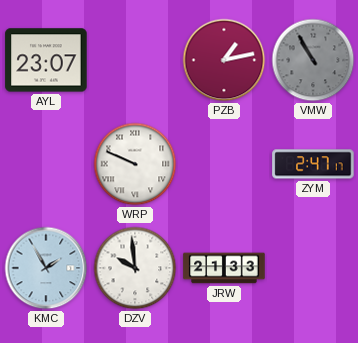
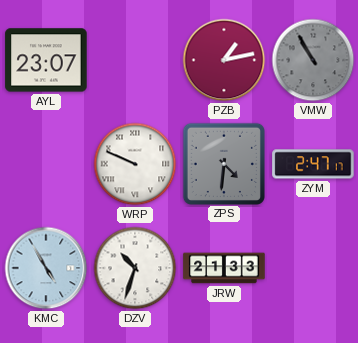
ZPS: none -> 4:31
KMC: 1:55 -> 4:55
DZV: 9:59 -> 10:33
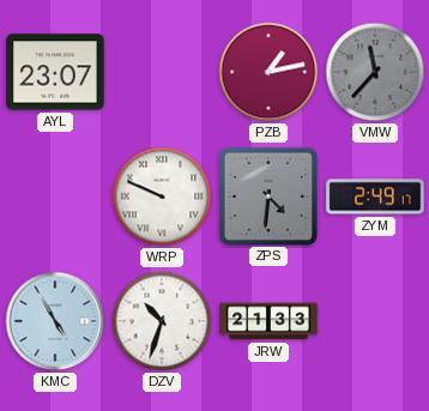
VMW: 10:55 -> 11:37
ZYM: 2:47 -> 2:49
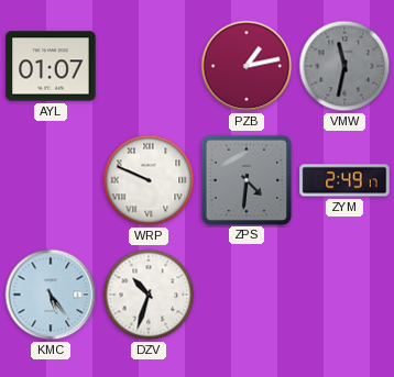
AYL: 23:07 -> 01:07
VMW: 11:37 -> 11:32
KMC: 4:55 -> 5:24
JRW: 21:33 -> none
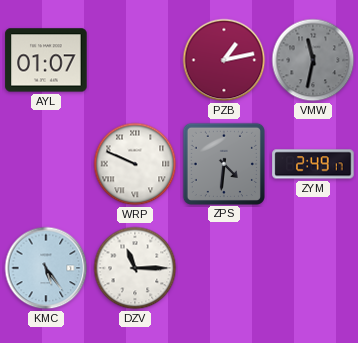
DZV: 10:33 -> 11:15
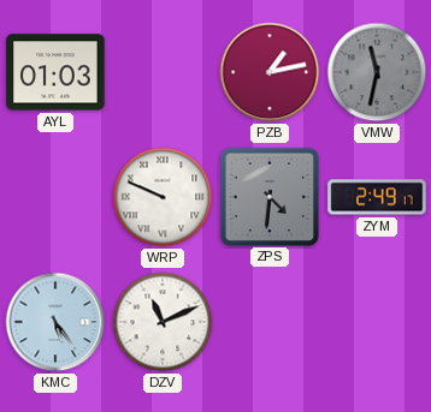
AYL: 01:07 -> 01:03
DZV: 11:15 -> 11:11
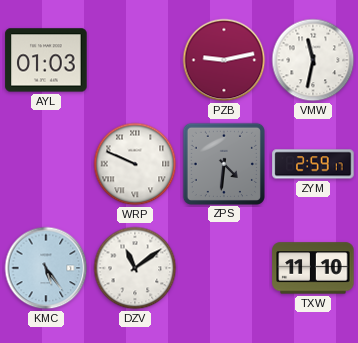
PZB: 1:13 -> 9:13
VMW dial: grey -> white
ZYM: 2:49 -> 2:59
DZV: 11:11 -> 11:09
TXW: none -> 11:10
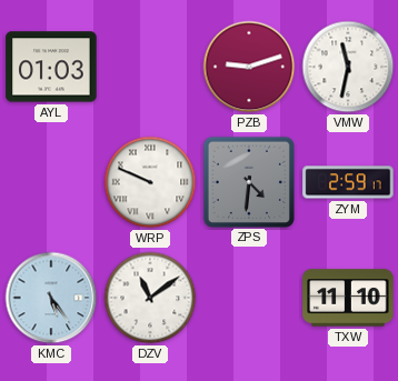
PZB: 9:13 -> 9:12
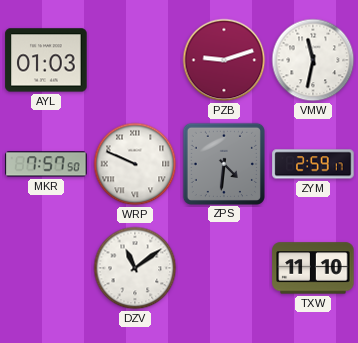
MKR: none -> 7:57
KMC: 5:24 -> none
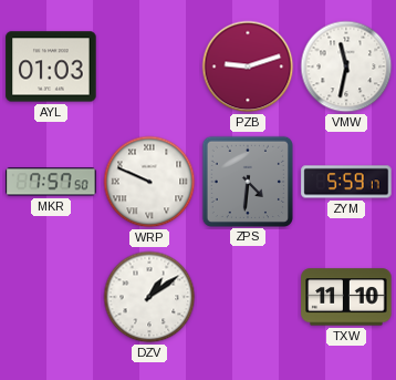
ZYM: 2:59 -> 5:59
DZV: 11:09 -> 1:09
